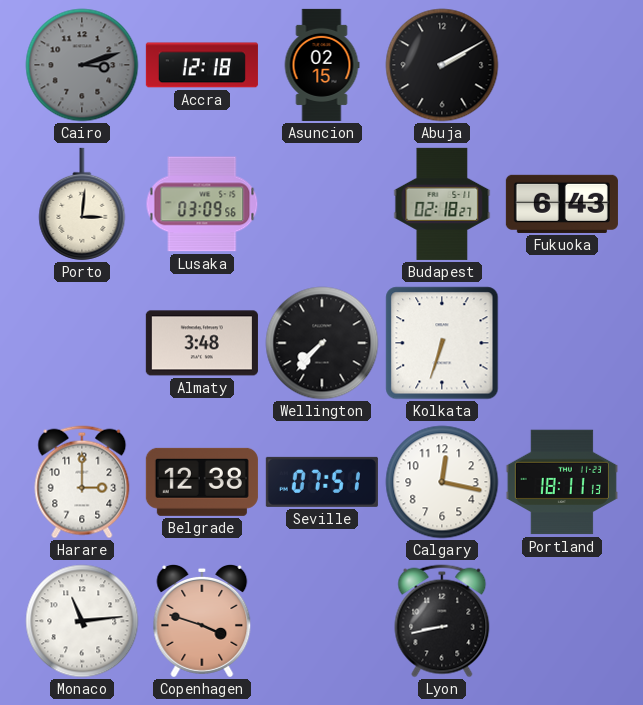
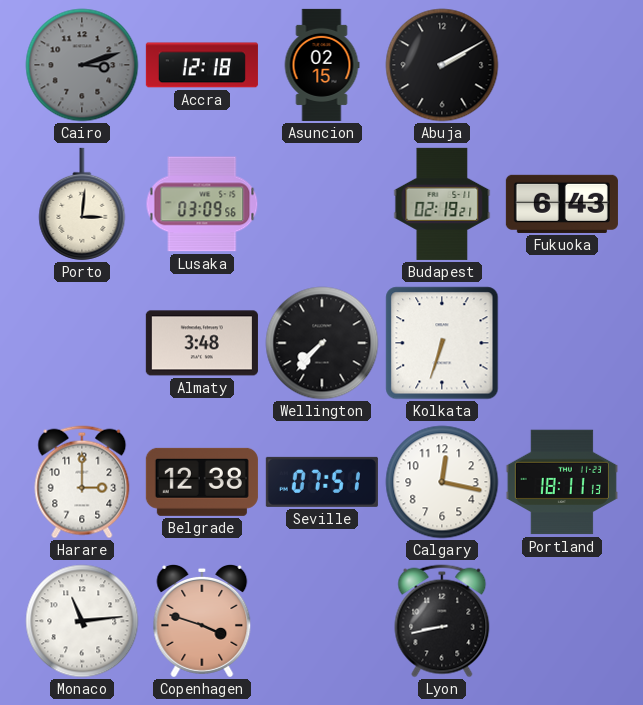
Budapest: 02:18 -> 02:19
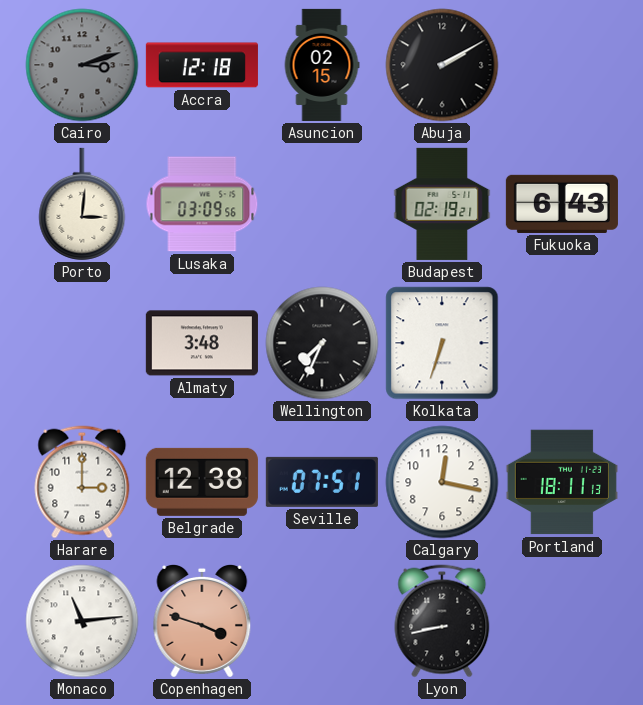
Wellington: 7:37 -> 7:34
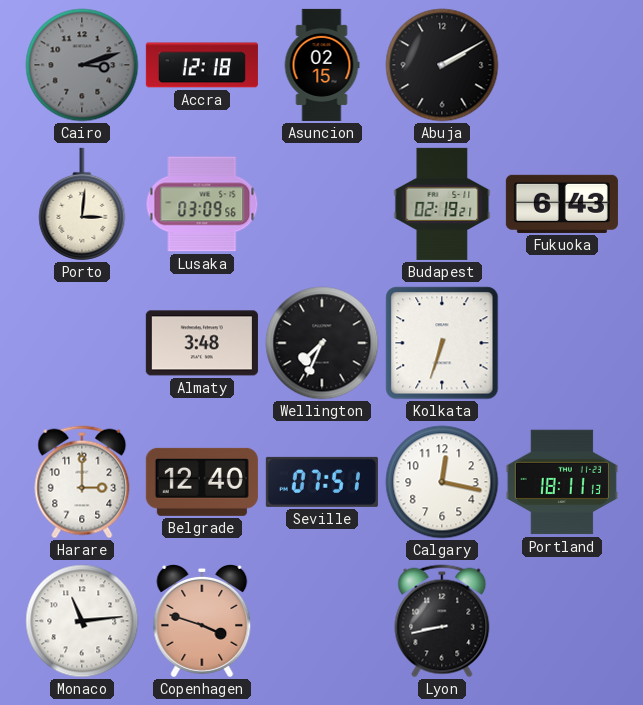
Belgrade: 12:38 -> 12:40
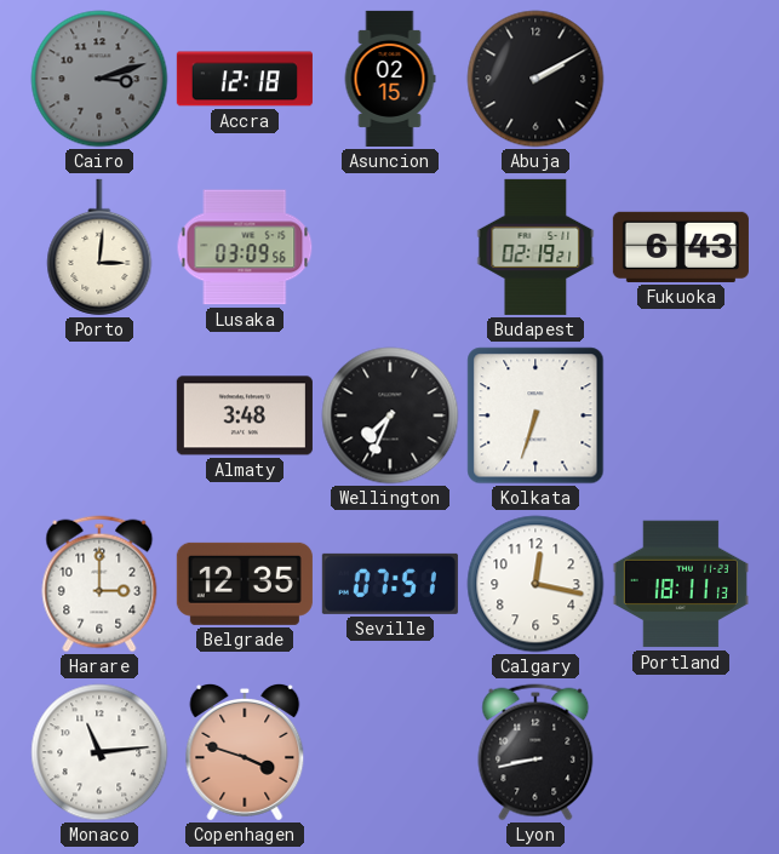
Belgrade: 12:40 -> 12:35
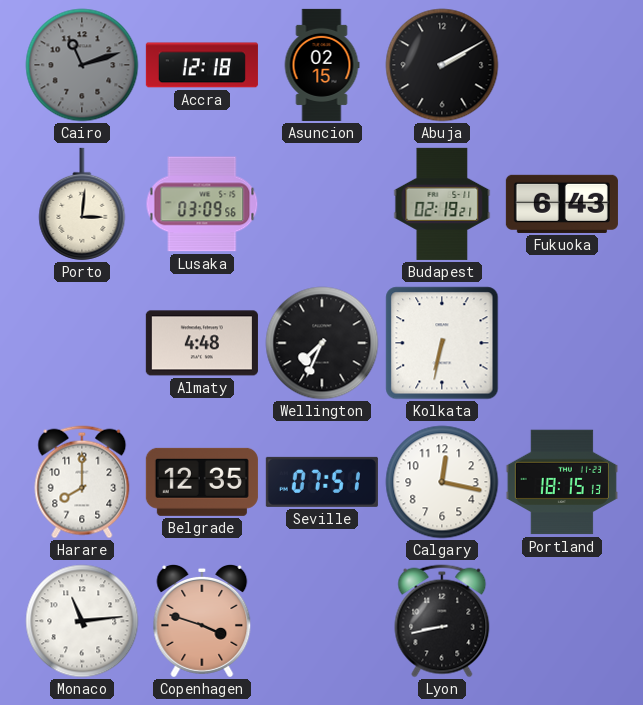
Cairo: 3:12 -> 11:12
Almaty: 3:48 -> 4:48
Kolkata: 6:33 -> 6:32
Harare: 3:00 -> 8:00
Portland: 18:11 -> 18:15
